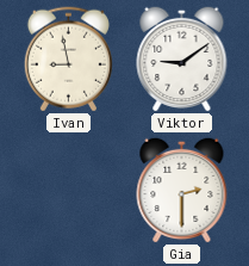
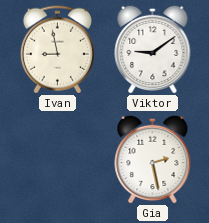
Gia: 2:30 -> 2:28
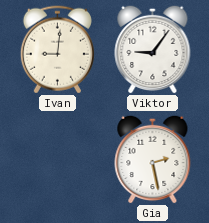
Ivan: 8:58 -> 9:01
Viktor: 9:09 -> 9:06
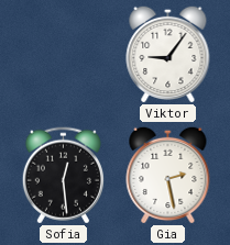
Ivan: 9:01 -> none
Sofia: none -> 12:29
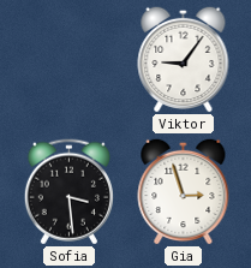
Sofia: 12:29 -> 3:29
Gia: 2:28 -> 2:57
